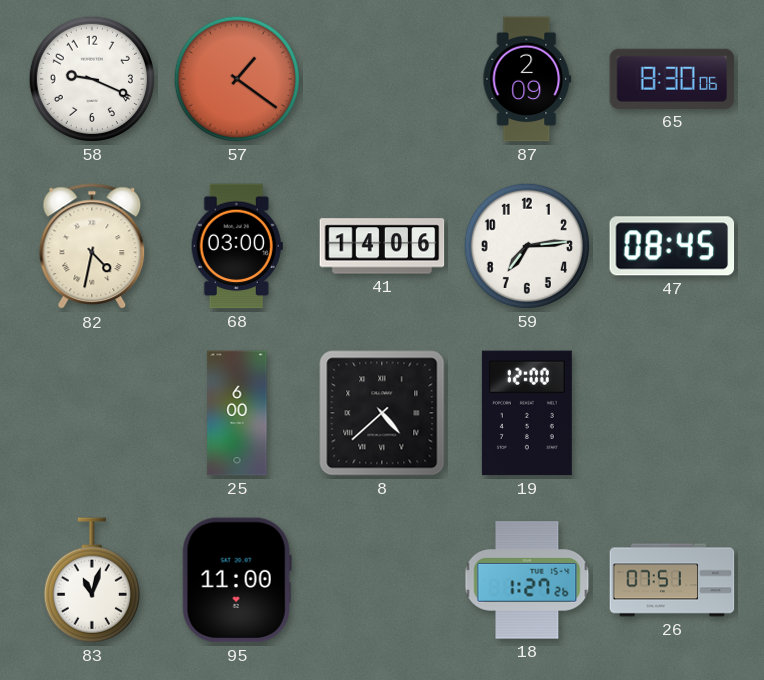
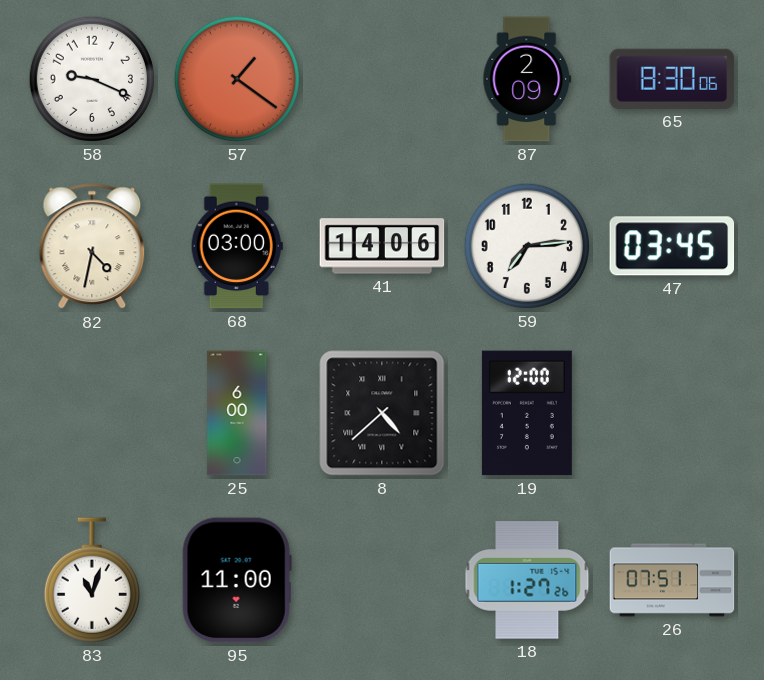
47: 08:45 -> 03:45
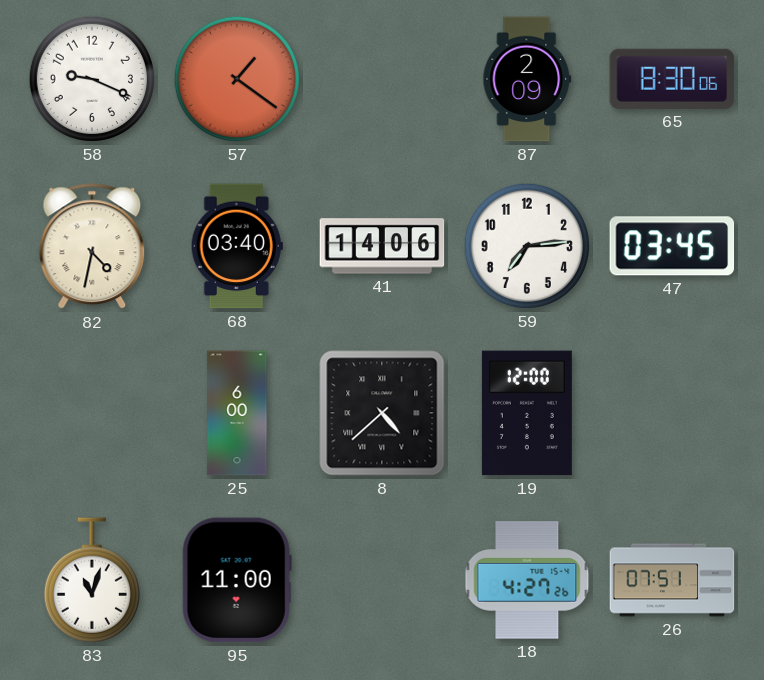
68: 03:00 -> 03:40
18: 1:27 -> 4:27
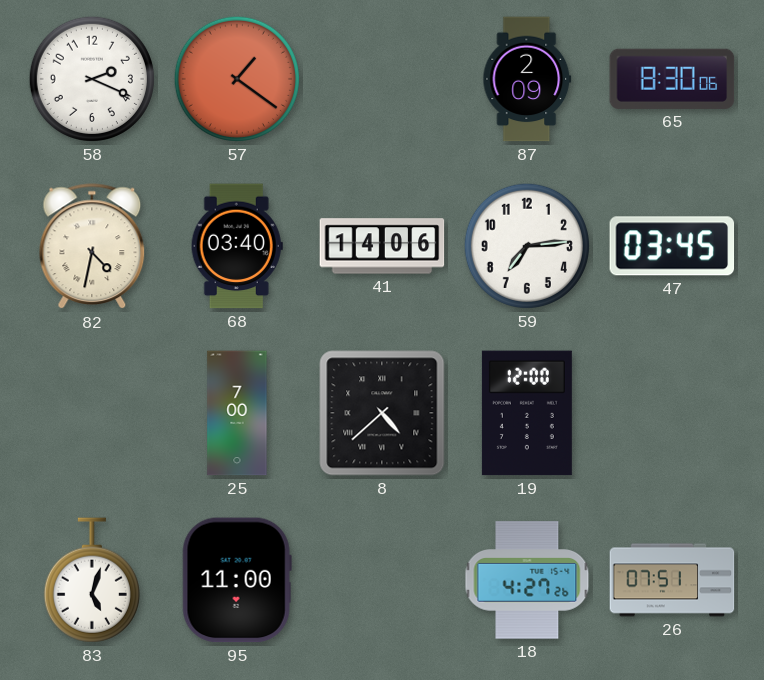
58: 9:19 -> 2:19
25: 6:00 -> 7:00
83: 11:03 -> 5:03
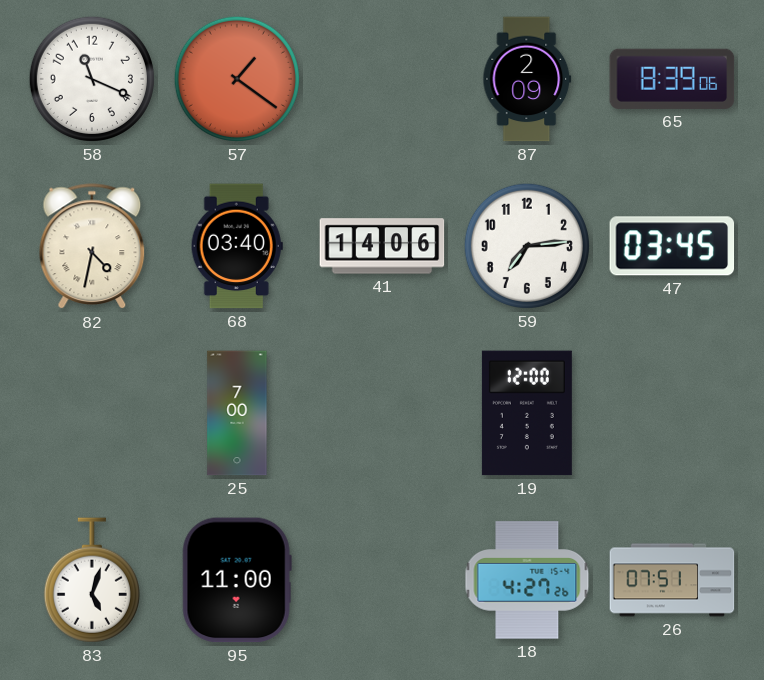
58: 2:19 -> 11:19
65: 8:30 -> 8:39
8: 4:38 -> none
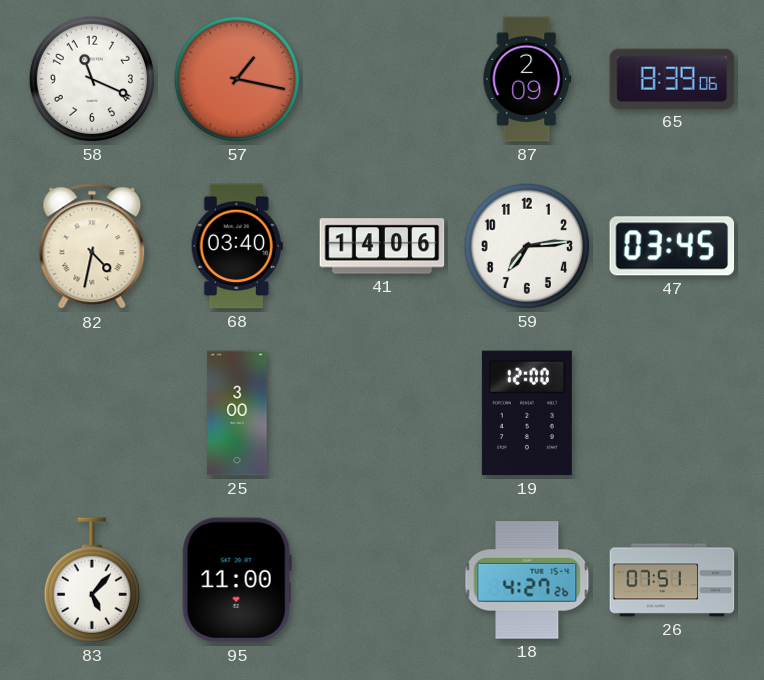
57: 1:21 -> 1:17
25: 7:00 -> 3:00
83: 5:03 -> 5:07
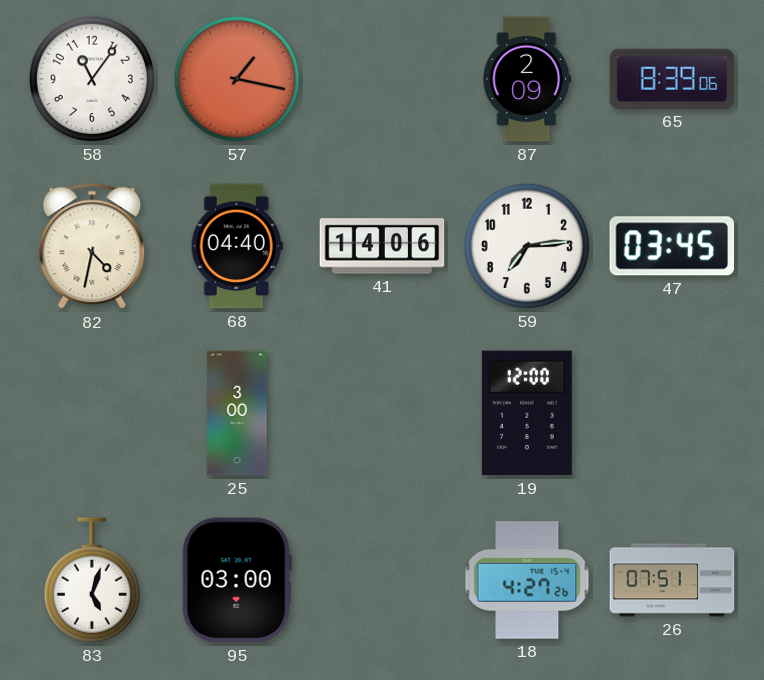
58: 11:19 -> 11:06
68: 03:40 -> 04:40
83: 5:07 -> 5:03
95: 11:00 -> 03:00
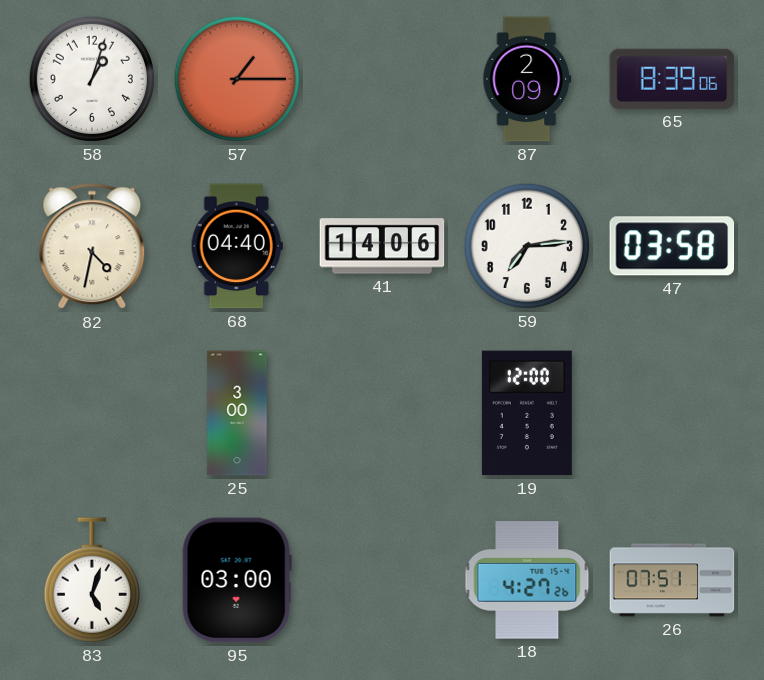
58: 11:06 -> 1:03
57: 1:17 -> 1:15
47: 03:45 -> 03:58
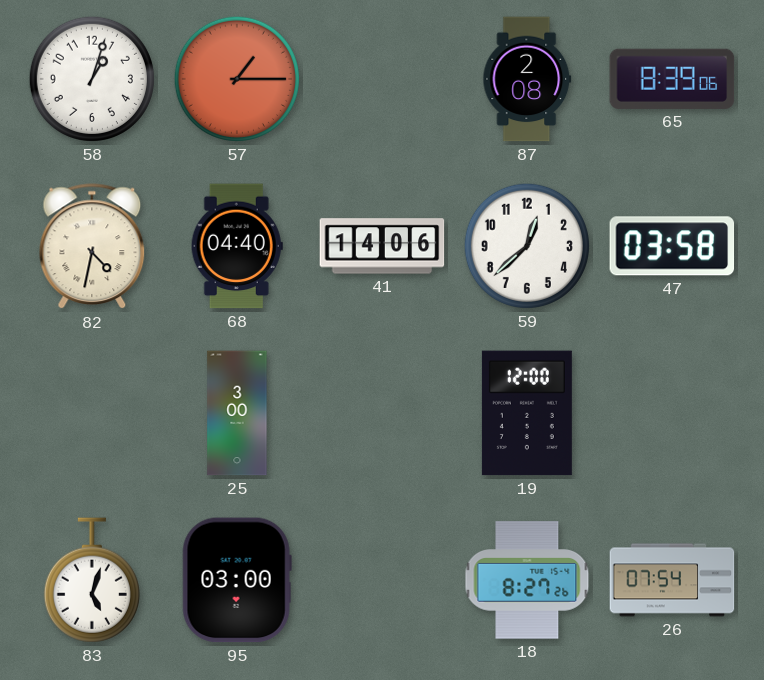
87: 2:09 -> 2:08
59: 7:14 -> 12:38
18: 4:27 -> 8:27
26: 07:51 -> 07:54
